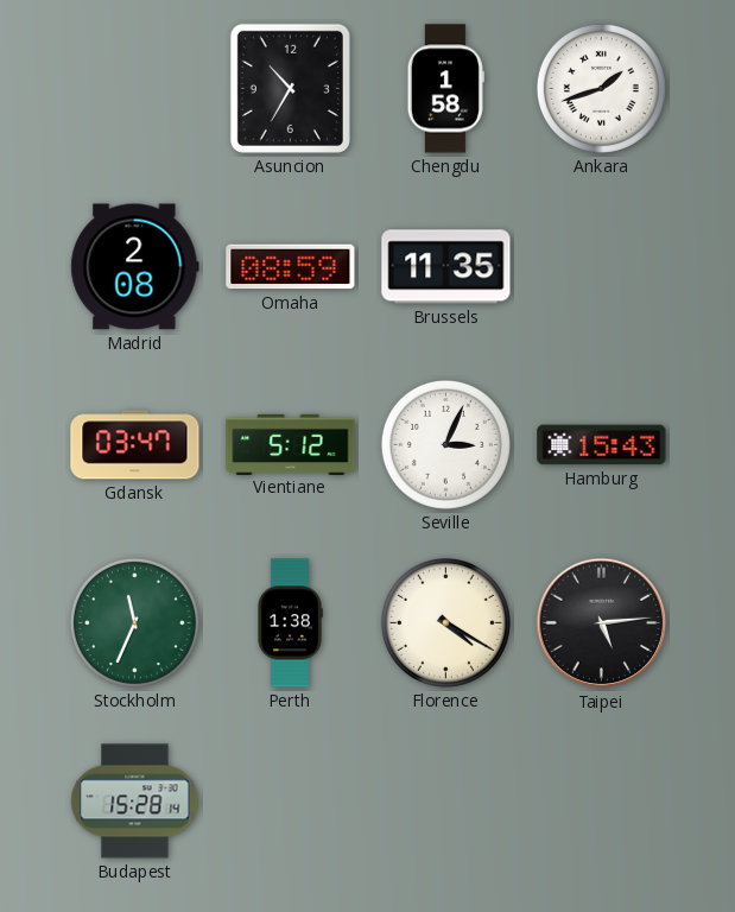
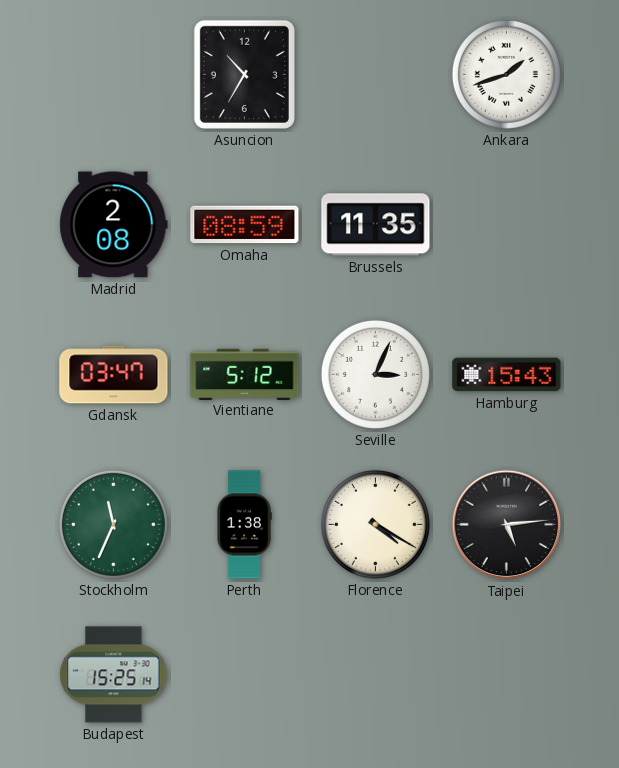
Chengdu: 1:58 -> none
Budapest: 15:28 -> 15:25
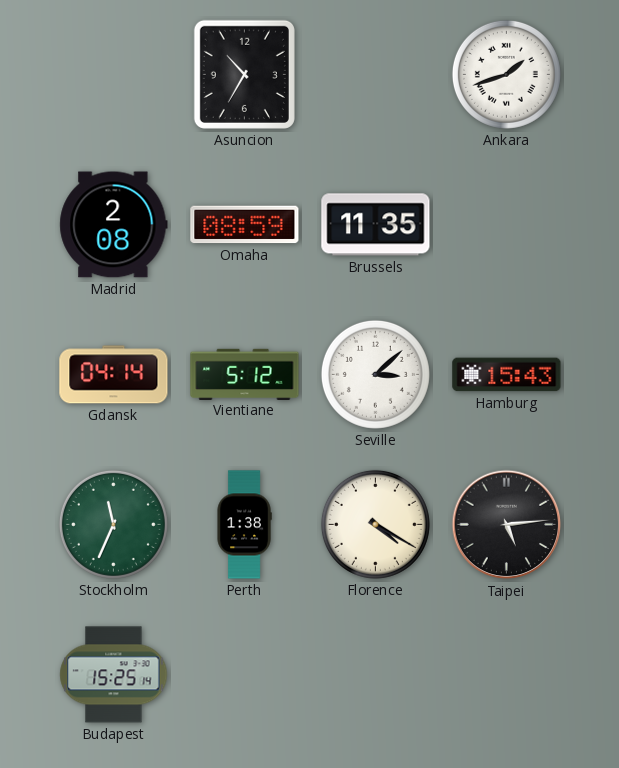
Gdansk: 03:47 -> 04:14
Seville: 3:04 -> 3:08
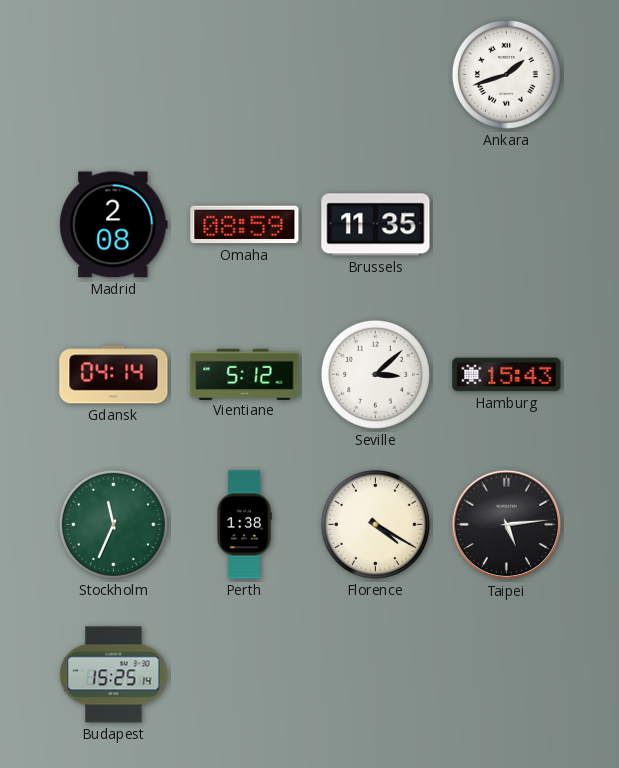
Asuncion: 10:35 -> none
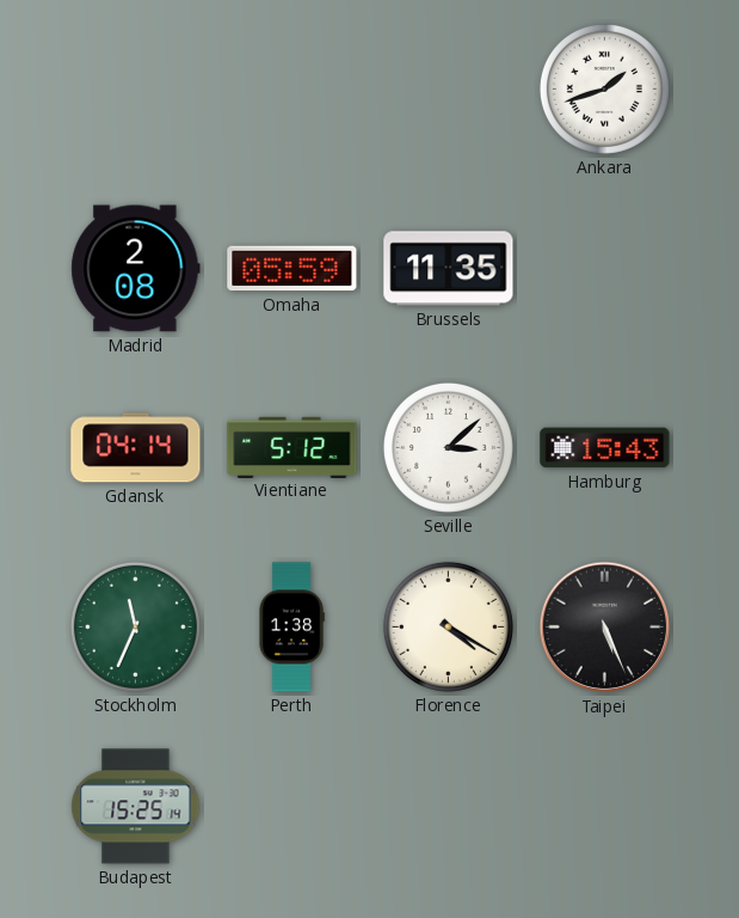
Omaha: 08:59 -> 05:59
Taipei: 5:14 -> 5:26
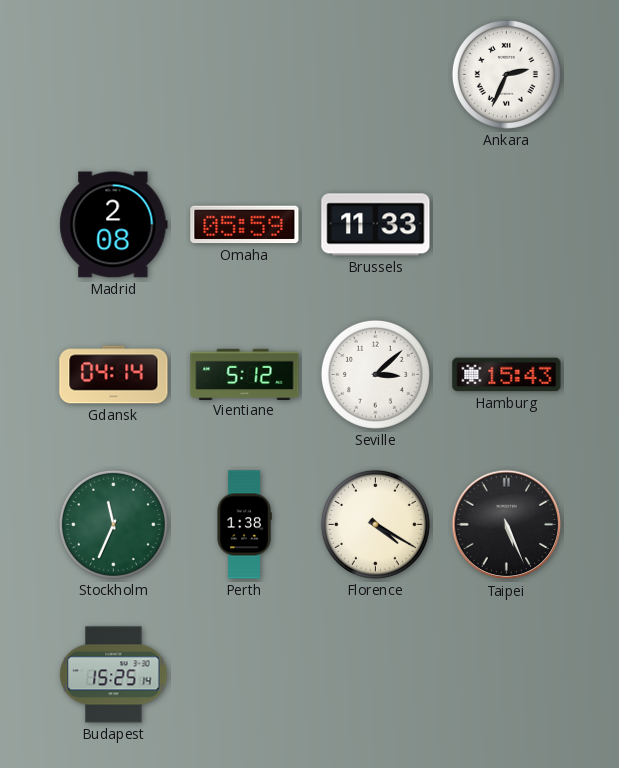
Ankara: 1:42 -> 2:34
Brussels: 11:35 -> 11:33
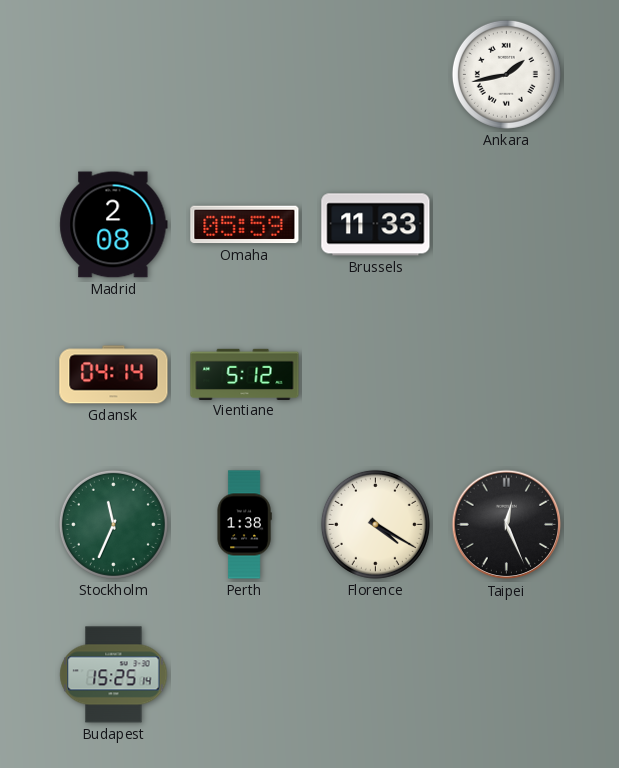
Ankara: 2:34 -> 1:43
Seville: 3:08 -> none
Hamburg: 15:43 -> none
Taipei: 5:26 -> 12:26
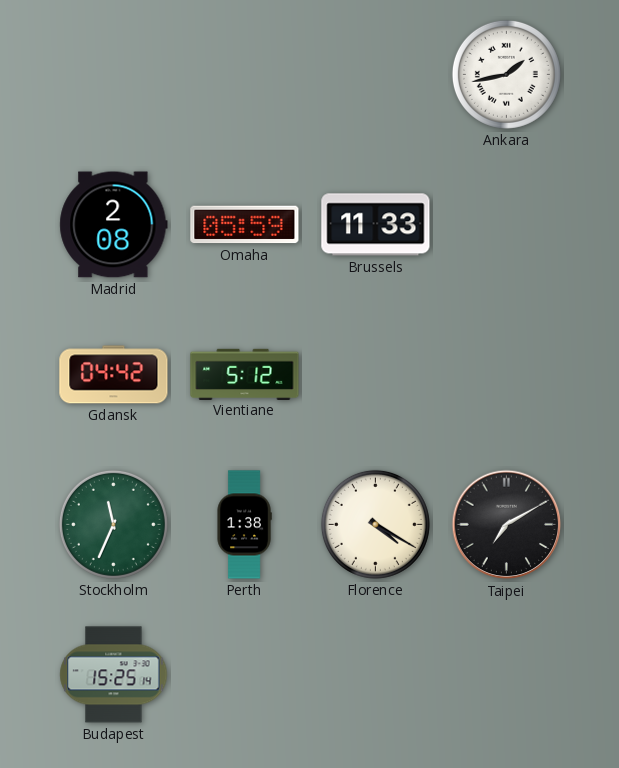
Gdansk: 04:14 -> 04:42
Taipei: 12:26 -> 7:10
